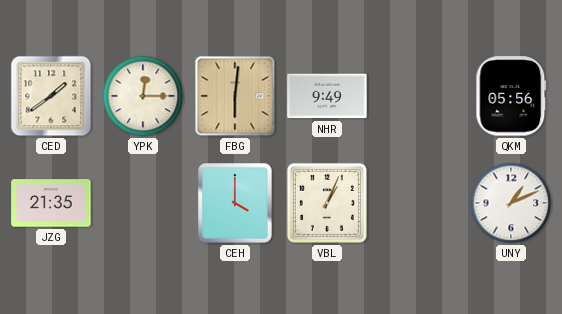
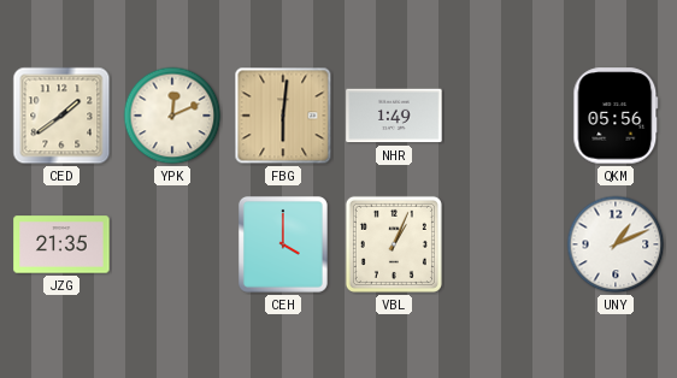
YPK: 12:15 -> 12:11
NHR: 9:49 -> 1:49
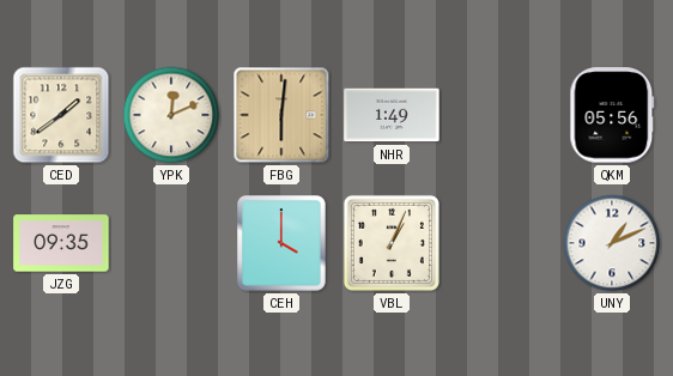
JZG: 21:35 -> 09:35
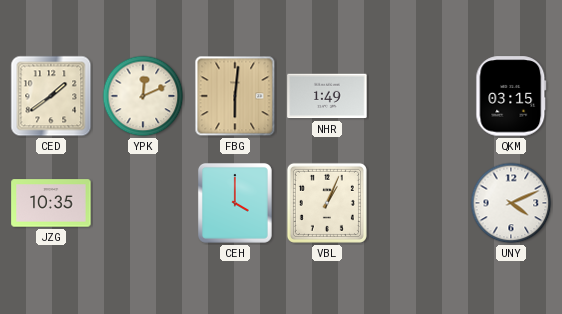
QKM: 05:56 -> 03:15
JZG: 09:35 -> 10:35
UNY: 1:11 -> 4:11
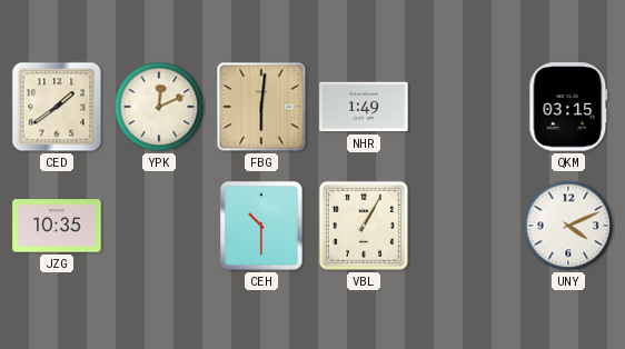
CEH: 4:00 -> 10:30
VBL: 1:04 -> 1:05
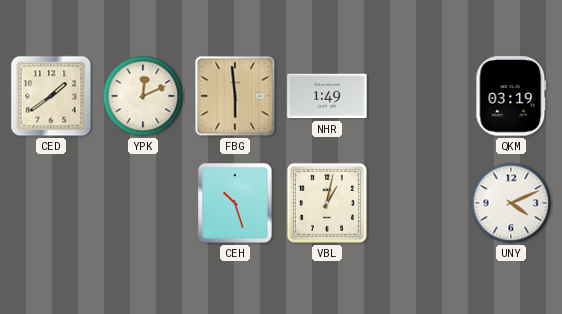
FBG: 6:01 -> 5:59
QKM: 03:15 -> 03:19
JZG: 10:35 -> none
CEH: 10:30 -> 10:27
VBL: 1:05 -> 1:02
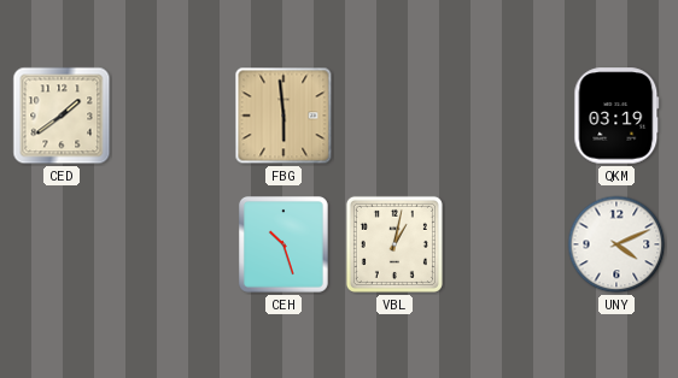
YPK: 12:11 -> none
NHR: 1:49 -> none
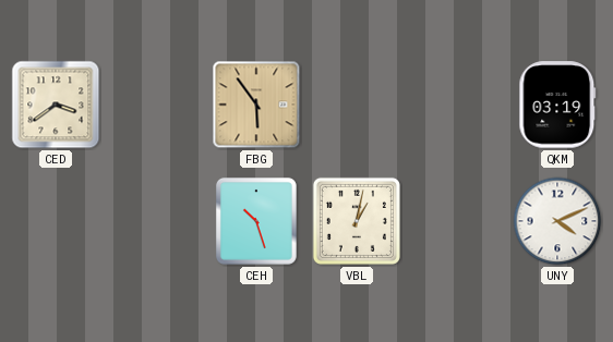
CED: 1:39 -> 3:39
FBG: 5:59 -> 5:54
